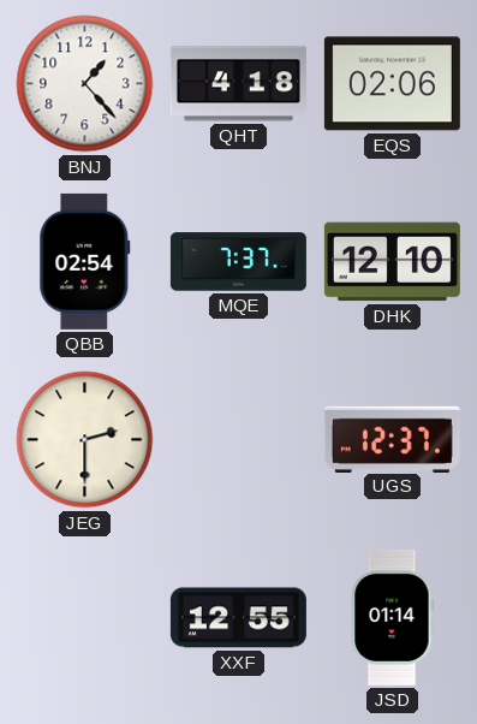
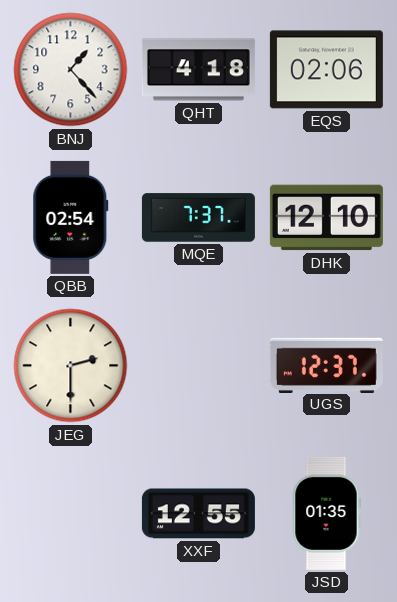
JSD: 01:14 -> 01:35
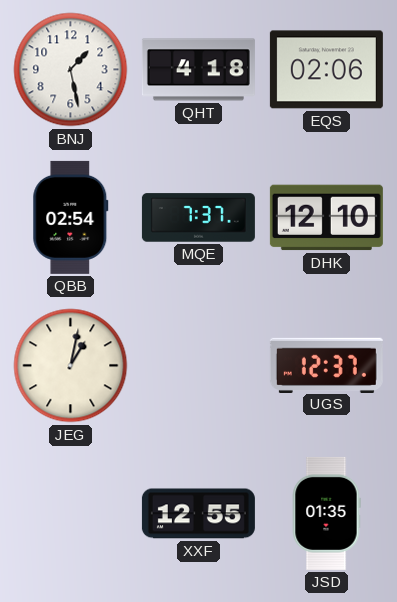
BNJ: 1:23 -> 1:28
JEG: 2:30 -> 1:02
